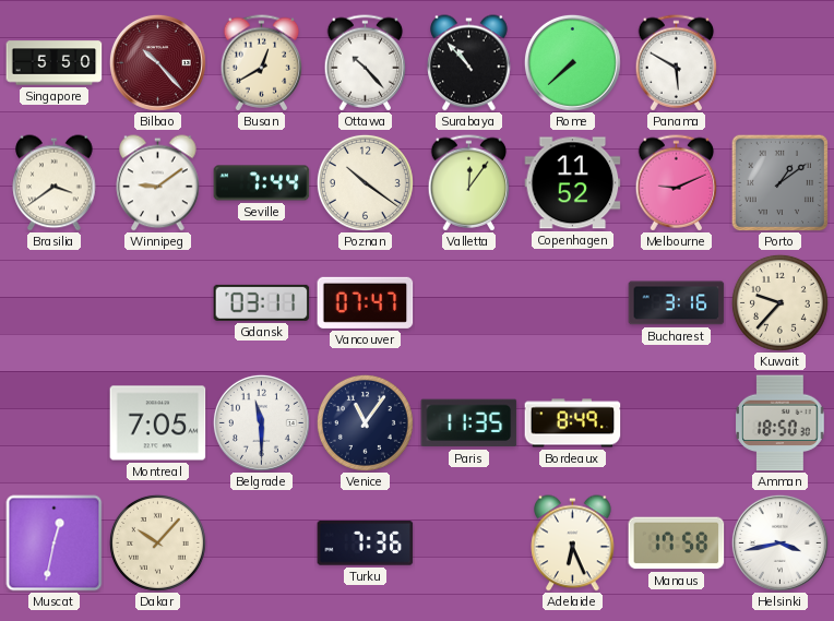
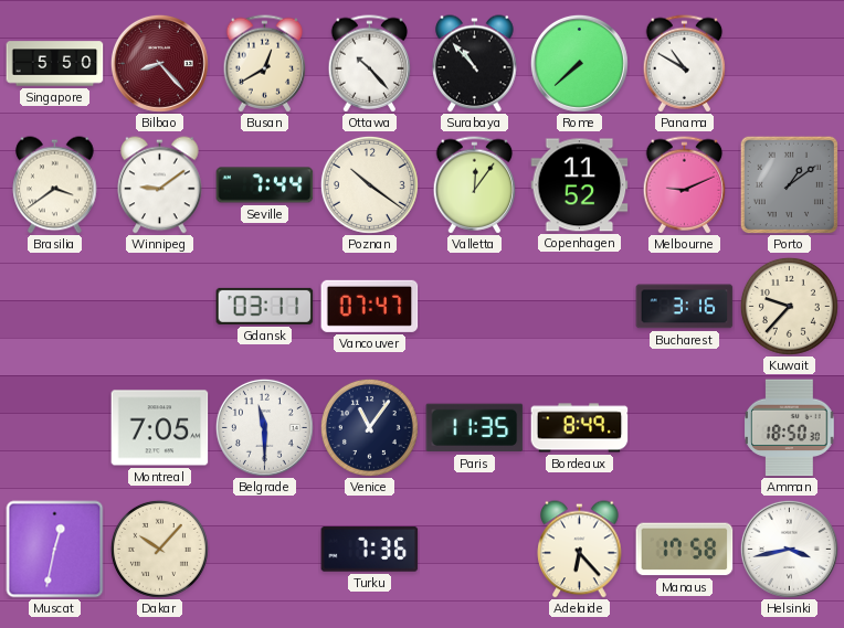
Bilbao: 10:23 -> 8:23
Panama: 5:50 -> 10:50
Adelaide: 6:26 -> 6:23
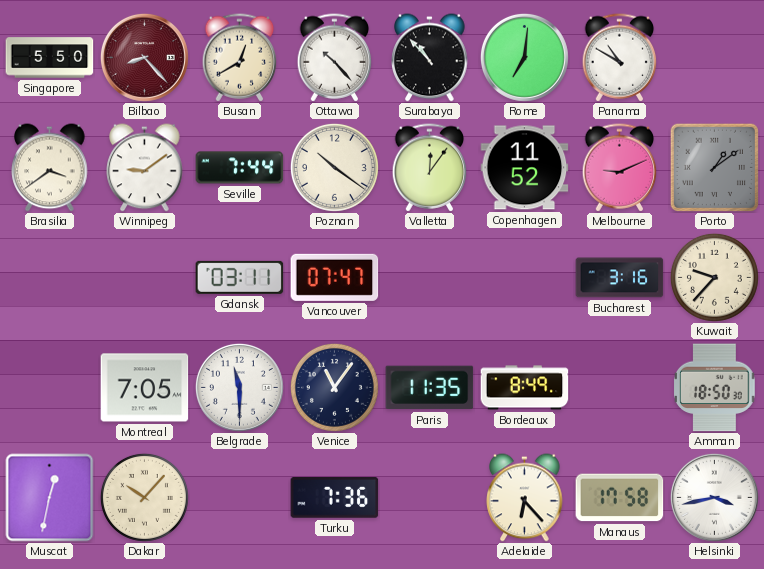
Rome: 7:38 -> 7:01
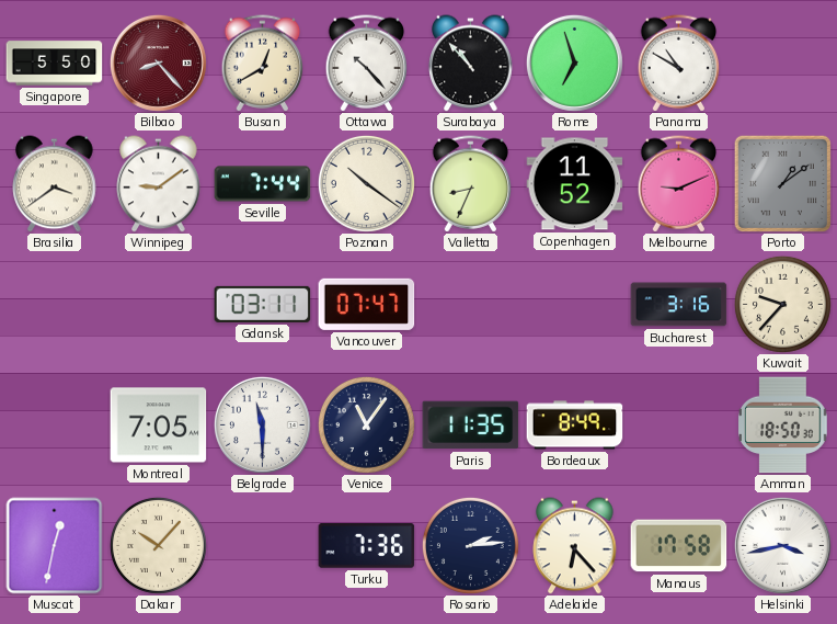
Rome: 7:01 -> 6:57
Valletta: 12:06 -> 8:34
Rosario: none -> 2:14
